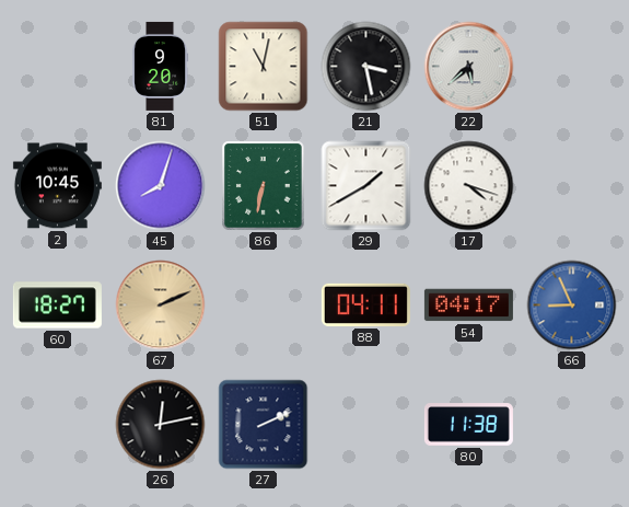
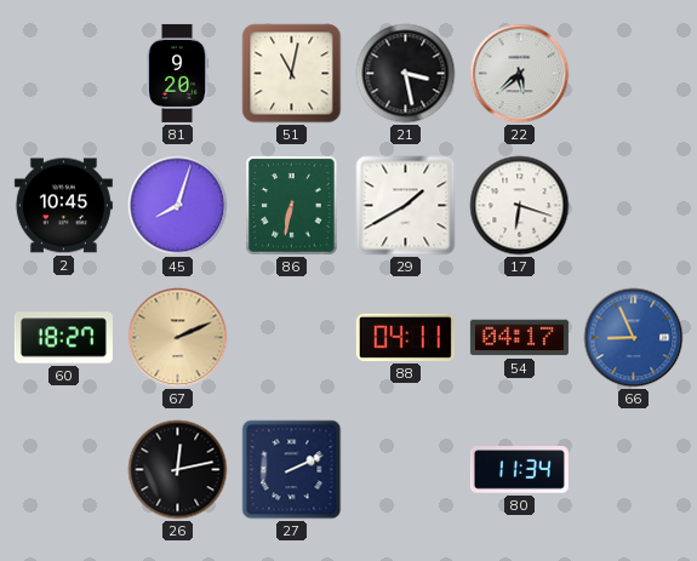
17: 4:18 -> 6:18
80: 11:38 -> 11:34
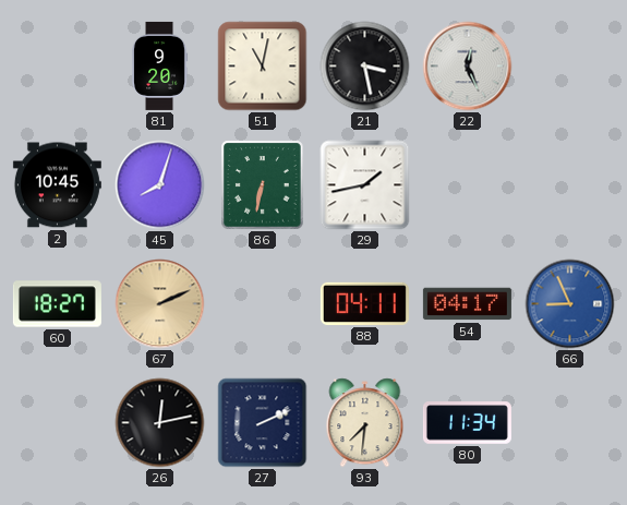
22: 5:38 -> 12:26
29: 1:40 -> 1:43
17: 6:18 -> none
93: none -> 7:31
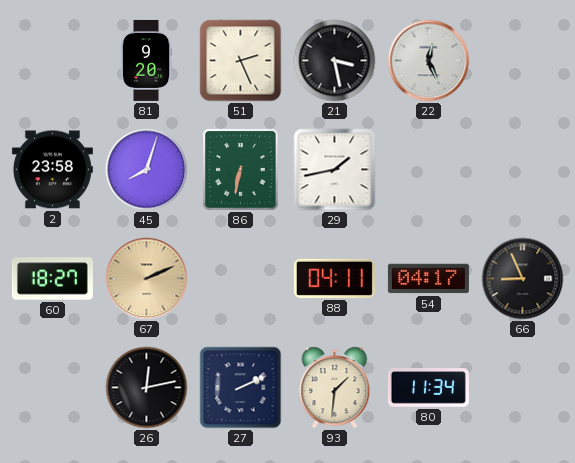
51: 11:02 -> 2:26
2: 10:45 -> 23:58
66 dial: blue -> black
93: 7:31 -> 1:31
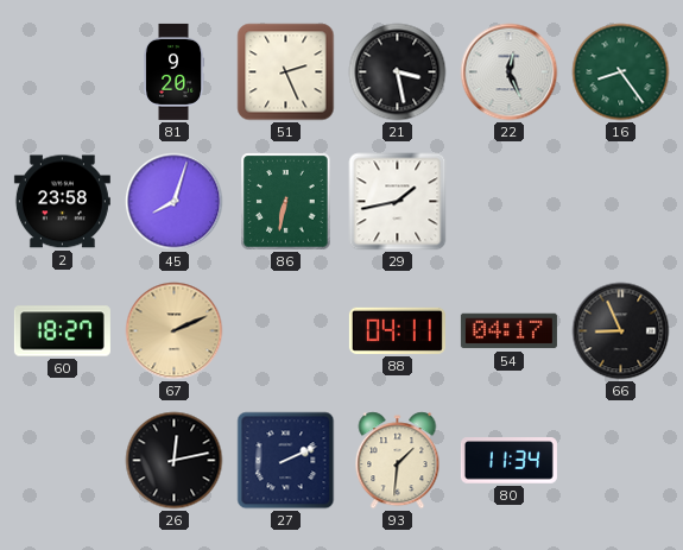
16: none -> 8:24
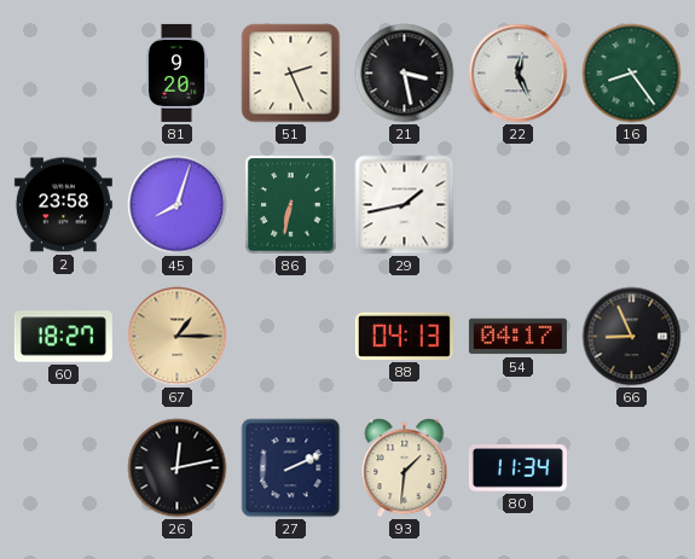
67: 2:11 -> 1:15
88: 04:11 -> 04:13
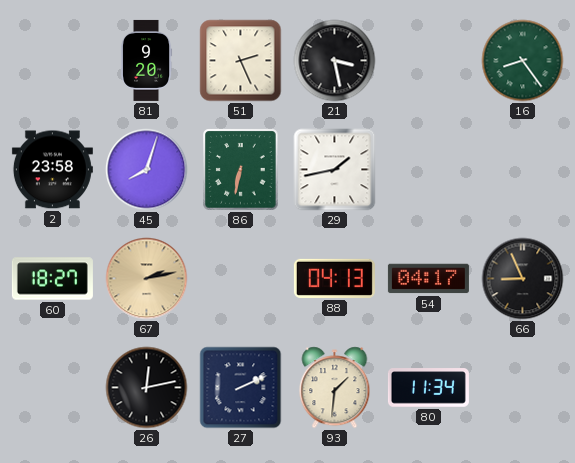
22: 12:26 -> none
67: 1:15 -> 2:13
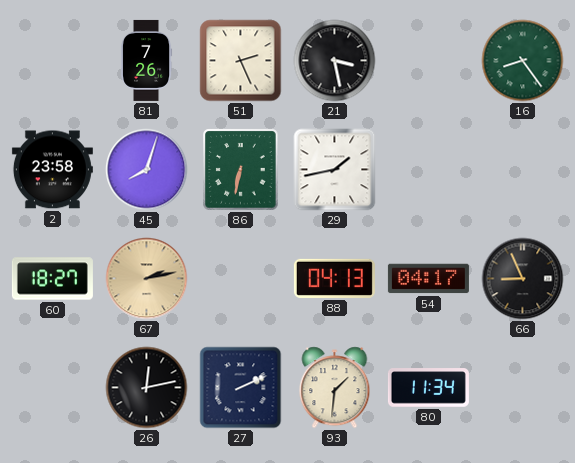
81: 9:20 -> 7:26
